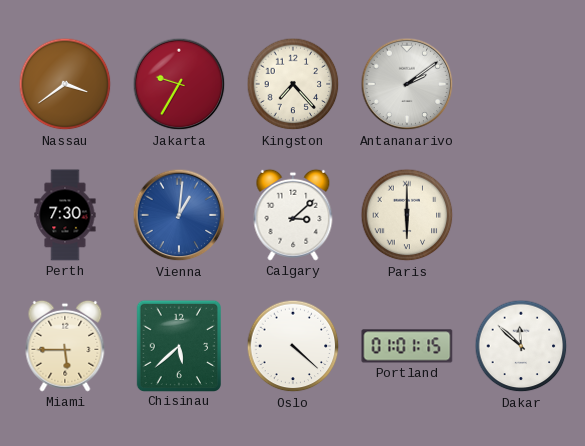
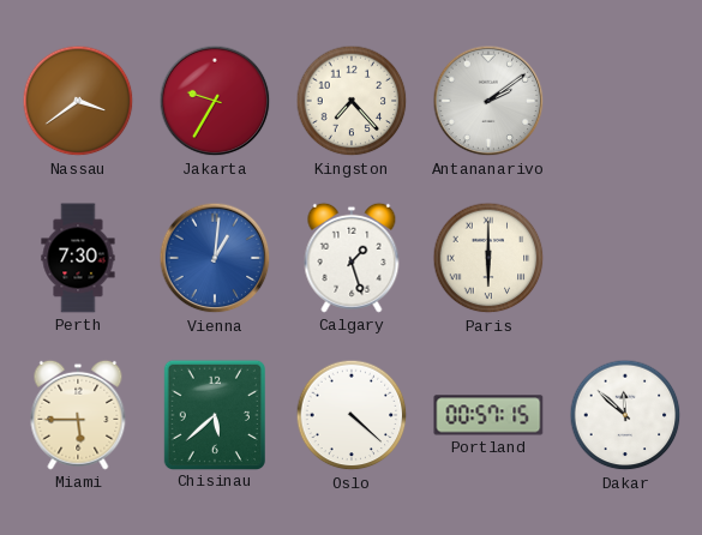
Calgary: 3:08 -> 1:27
Portland: 01:01 -> 00:57
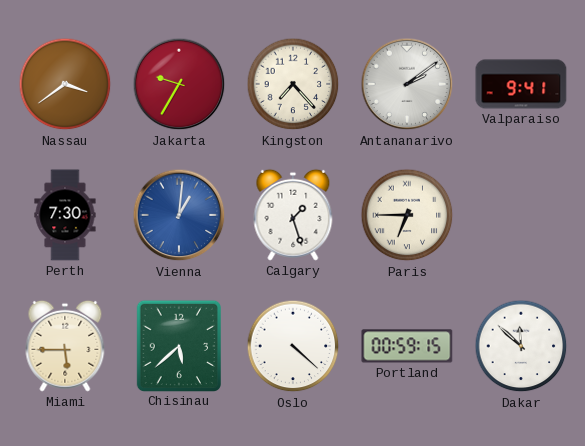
Valparaiso: none -> 9:41
Paris: 6:00 -> 6:45
Portland: 00:57 -> 00:59
